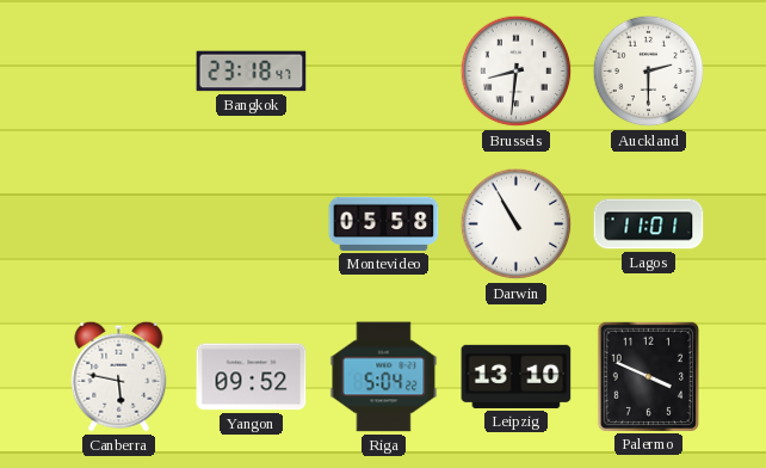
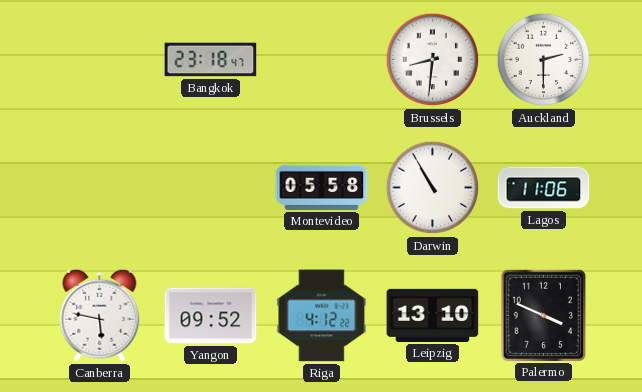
Lagos: 11:01 -> 11:06
Riga: 5:04 -> 4:12
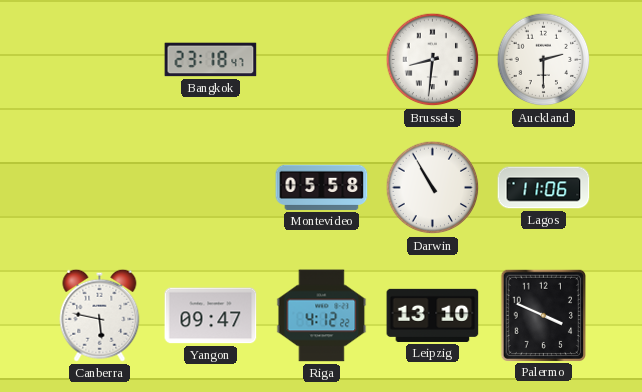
Yangon: 09:52 -> 09:47
